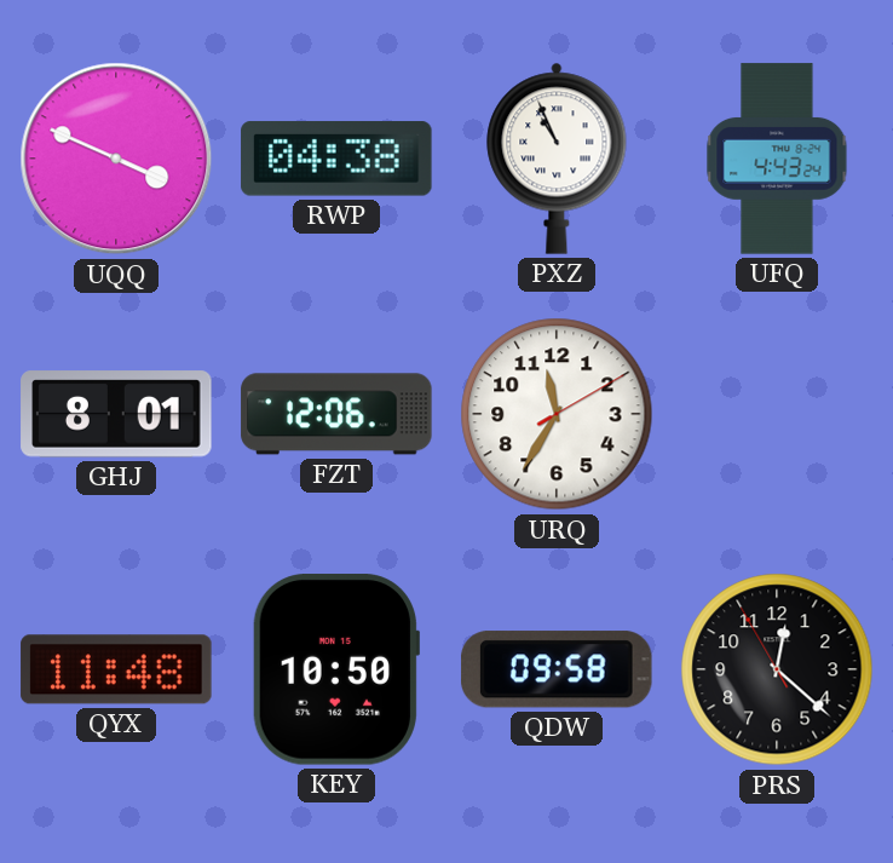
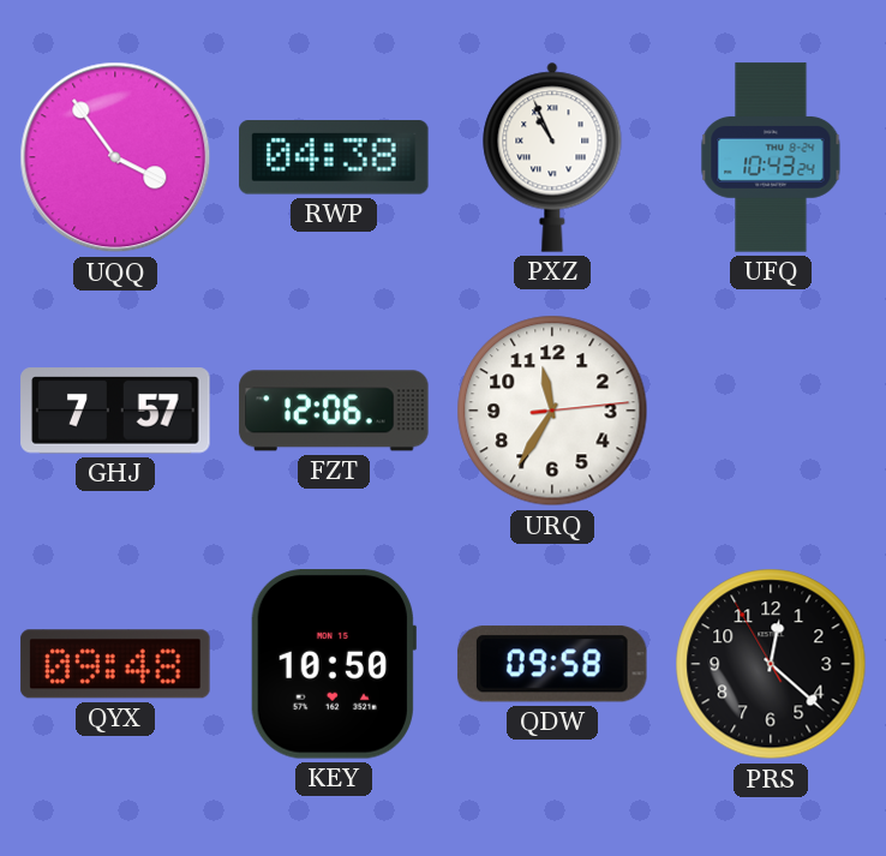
UQQ: 3:49 -> 3:54
UFQ: 4:43 -> 10:43
GHJ: 8:01 -> 7:57
URQ: 11:35:10 -> 11:35:14
QYX: 11:48 -> 09:48
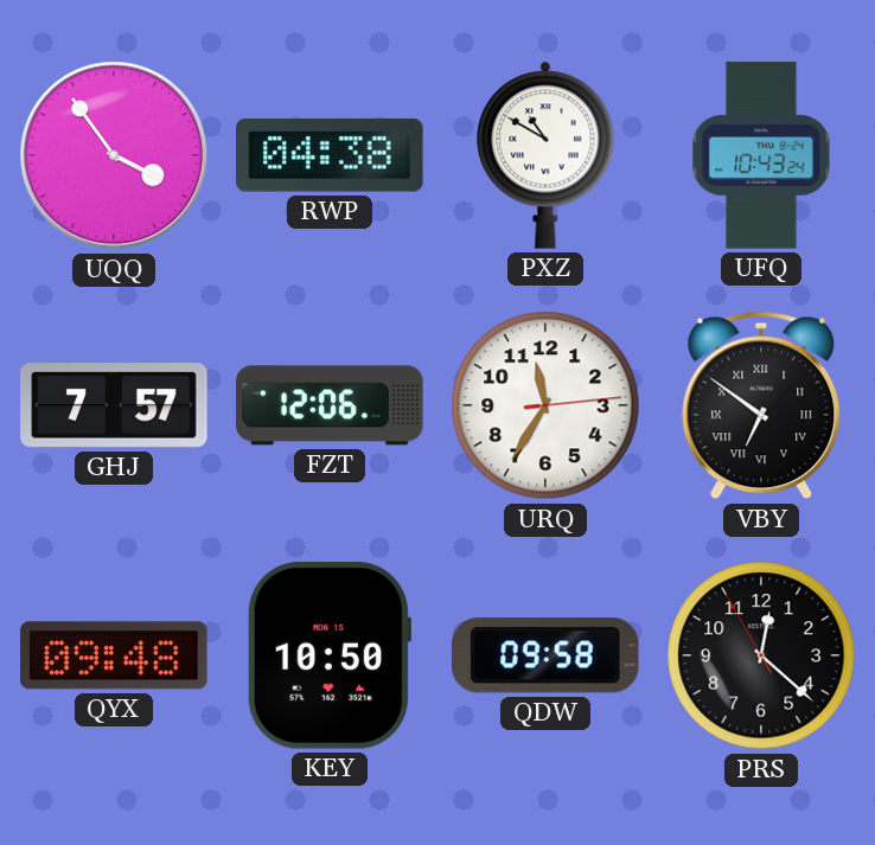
PXZ: 10:56 -> 10:50
VBY: none -> 6:51
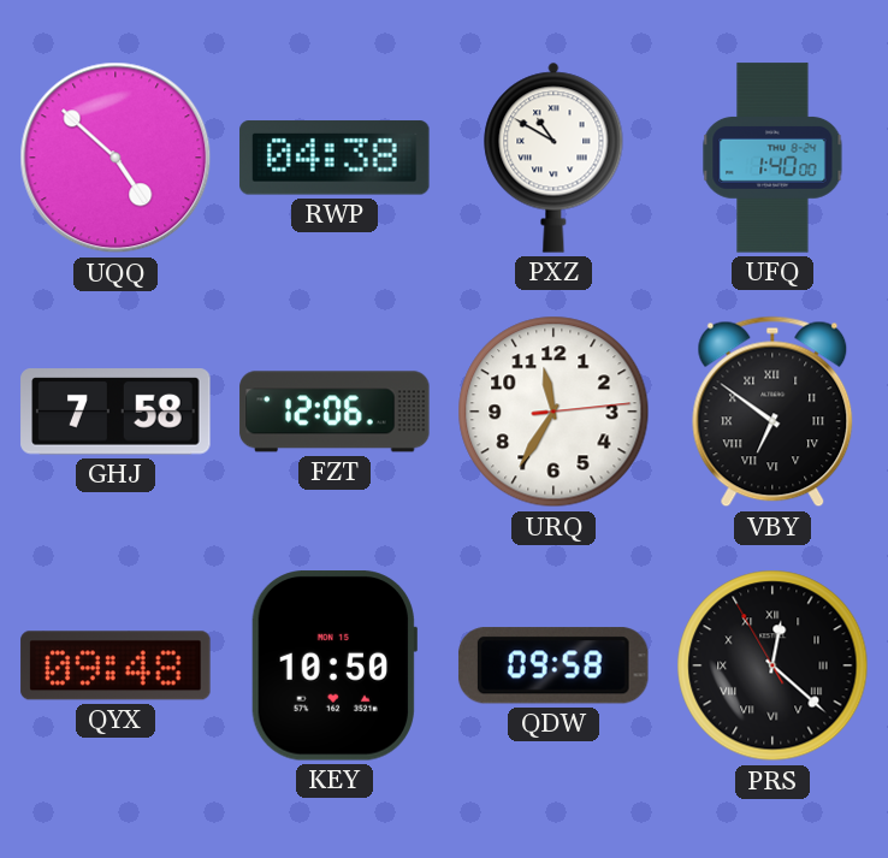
UQQ: 3:54 -> 4:52
UFQ: 10:43 -> 1:40
GHJ: 7:57 -> 7:58
PRS numerals: Arabic -> Roman
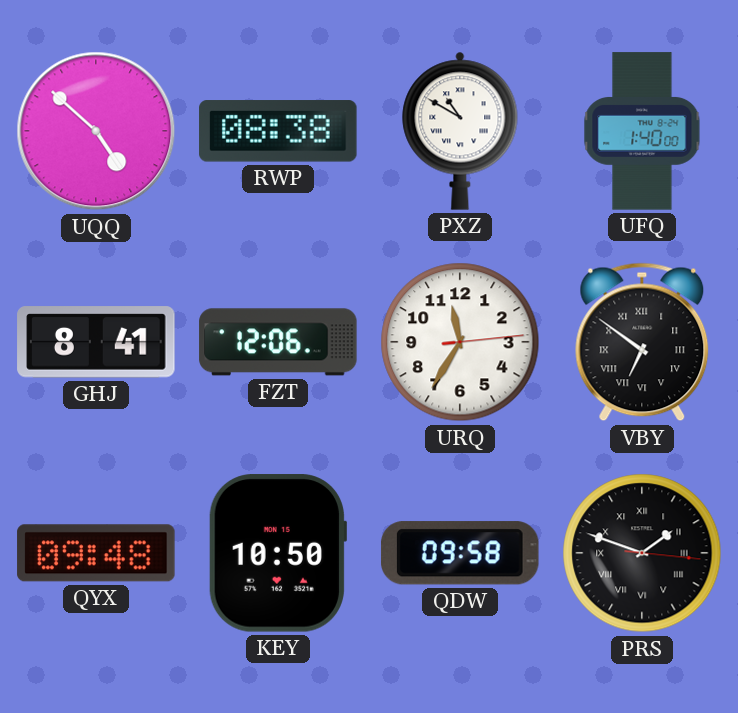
RWP: 04:38 -> 08:38
GHJ: 7:58 -> 8:41
PRS: 12:21 -> 1:48
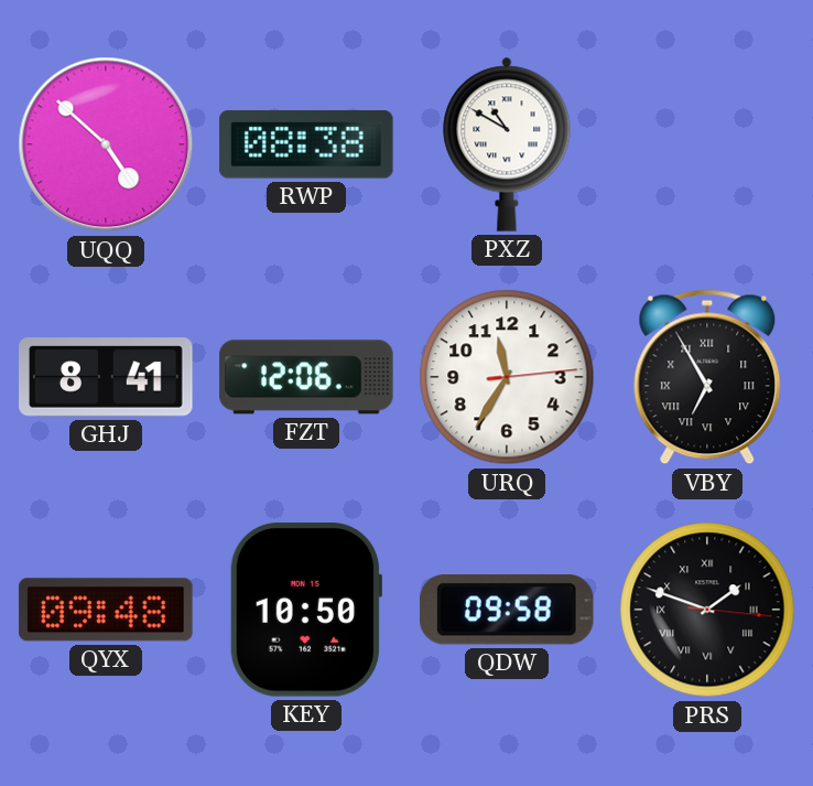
UFQ: 1:40 -> none
VBY: 6:51 -> 6:55
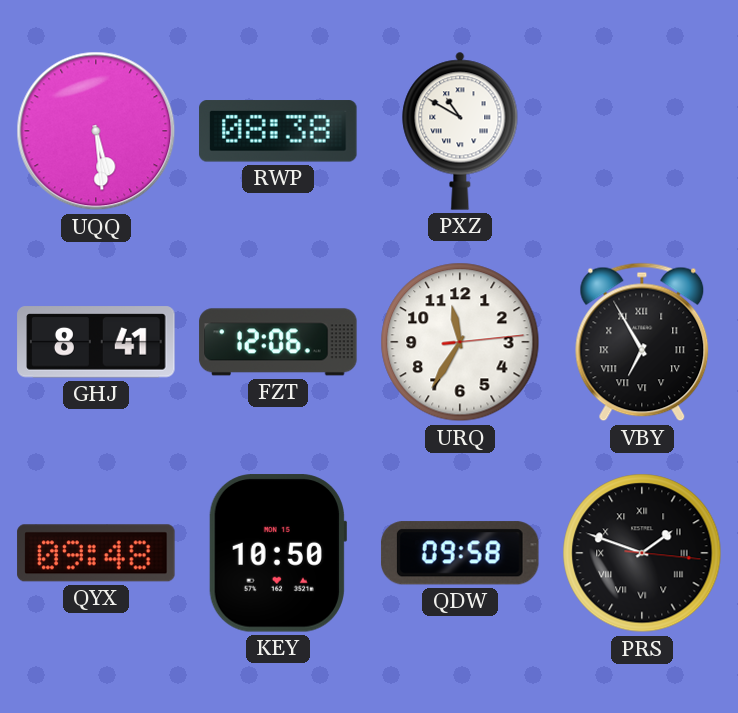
UQQ: 4:52 -> 5:29
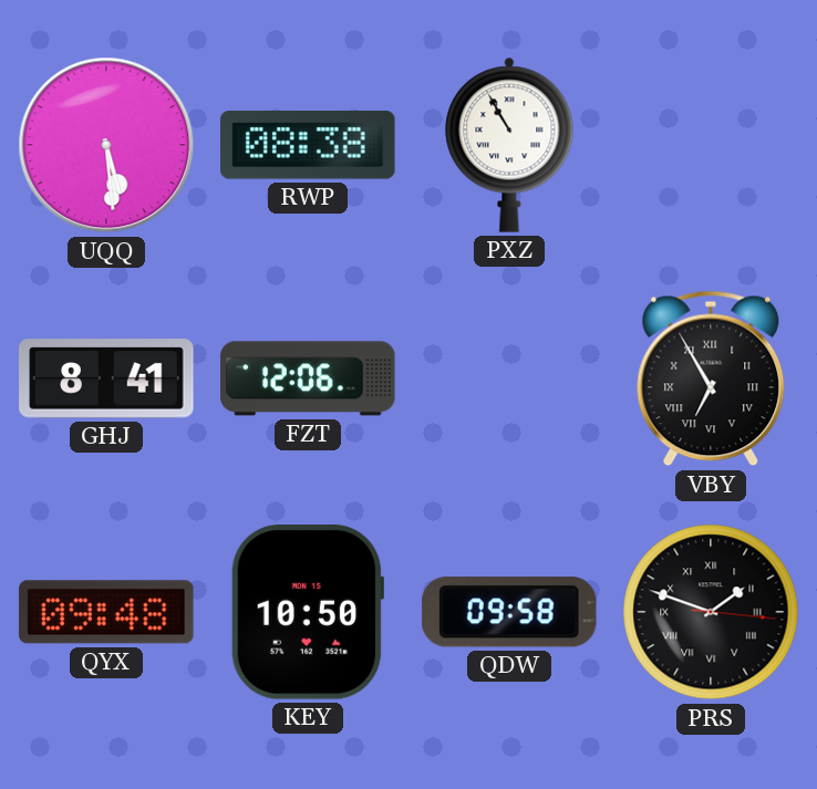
PXZ: 10:50 -> 10:55
URQ: 11:35 -> none
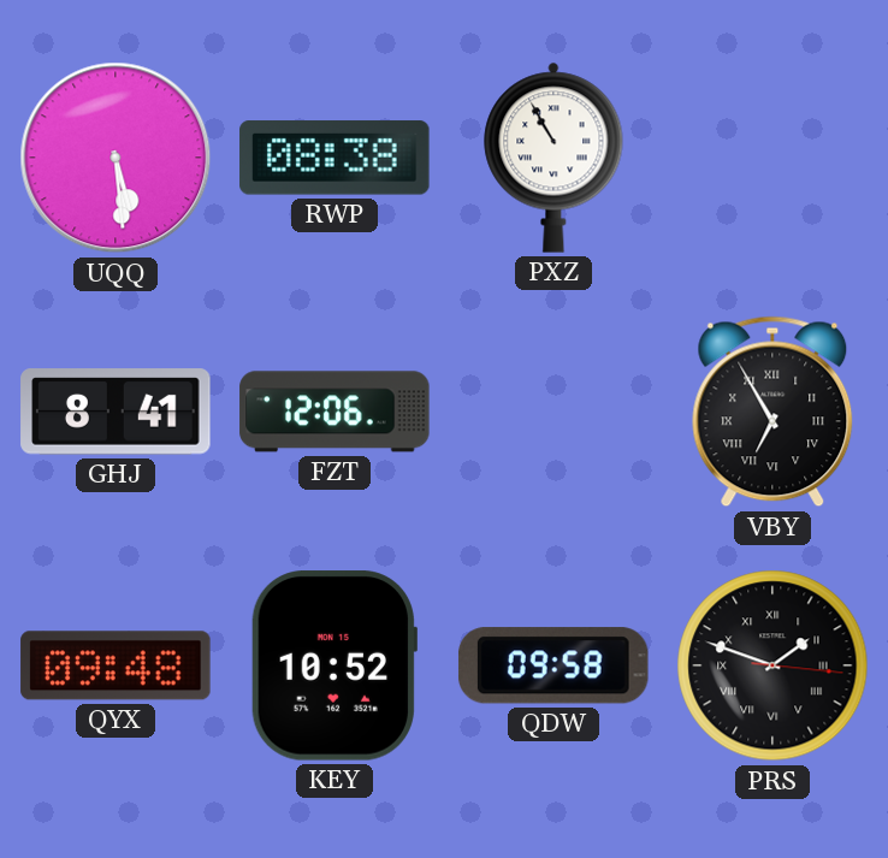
KEY: 10:50 -> 10:52
